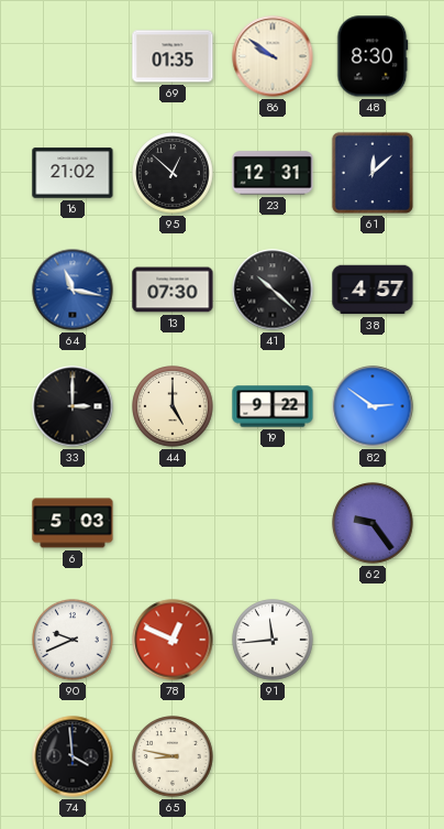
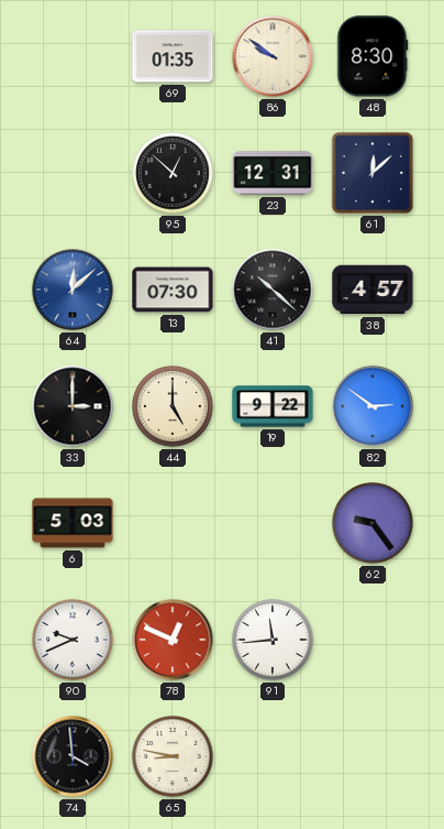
16: 21:02 -> none
64: 11:17 -> 12:08
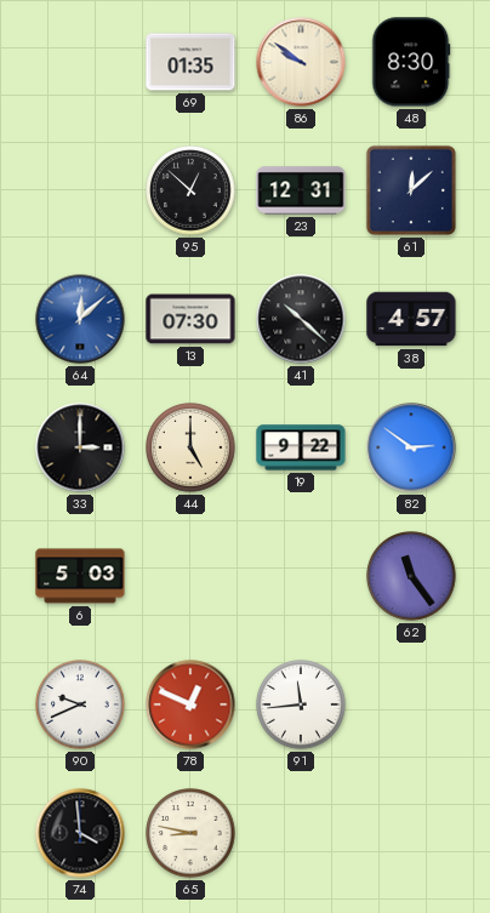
62: 9:24 -> 11:24
